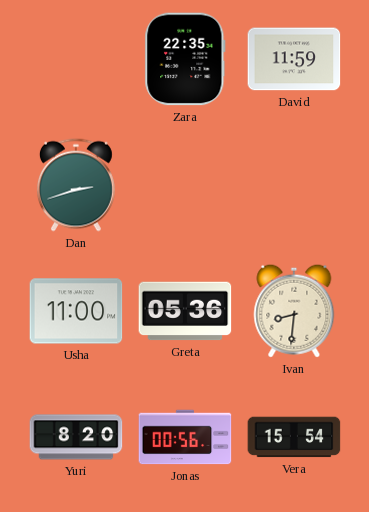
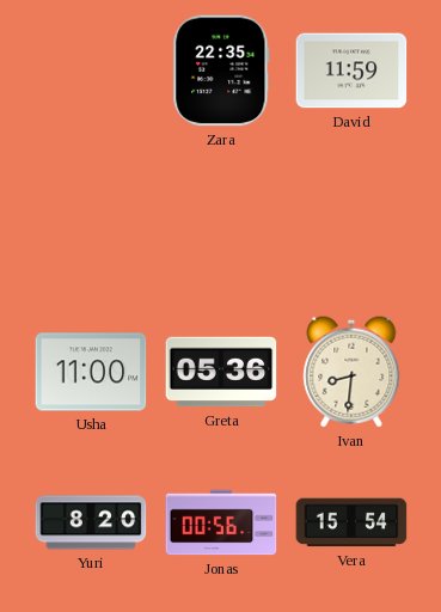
Dan: 2:42 -> none
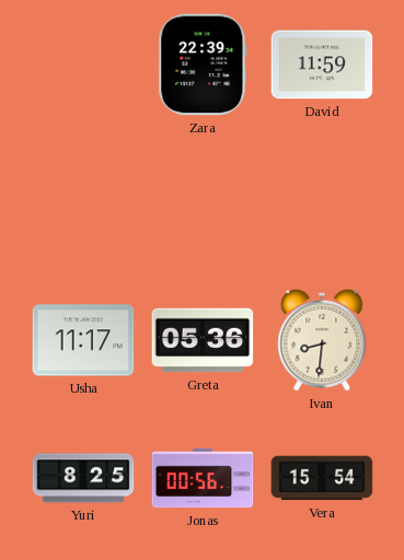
Zara: 22:35 -> 22:39
Usha: 11:00 -> 11:17
Yuri: 8:20 -> 8:25
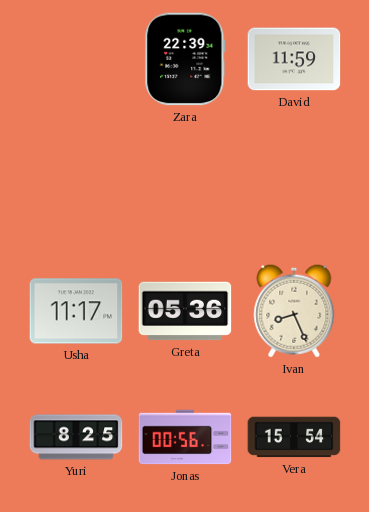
Ivan: 8:31 -> 8:26
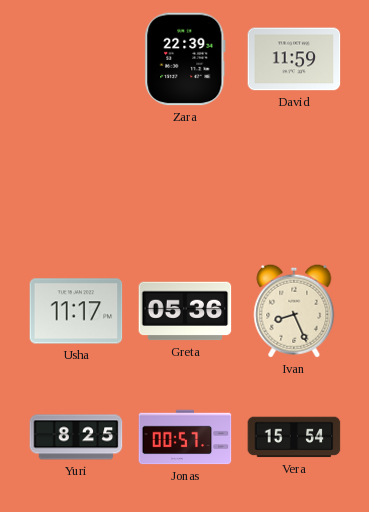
Jonas: 00:56 -> 00:57
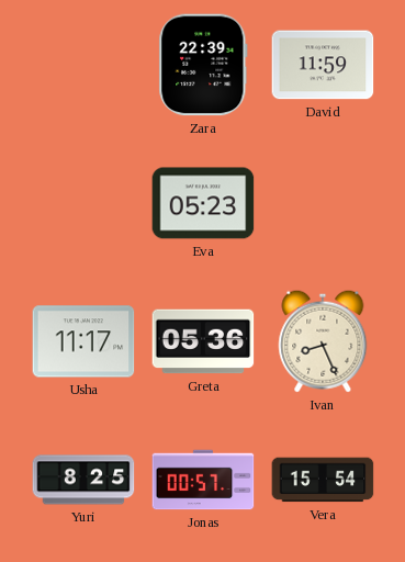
Eva: none -> 05:23
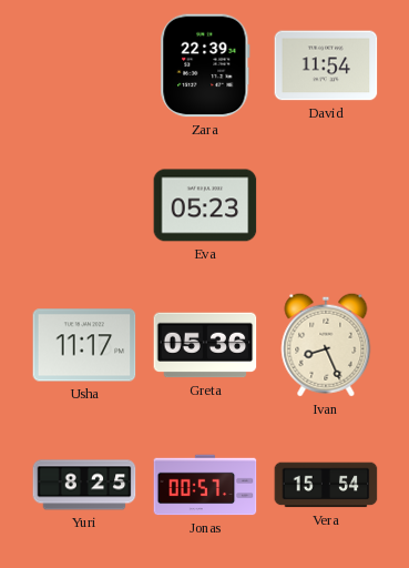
David: 11:59 -> 11:54
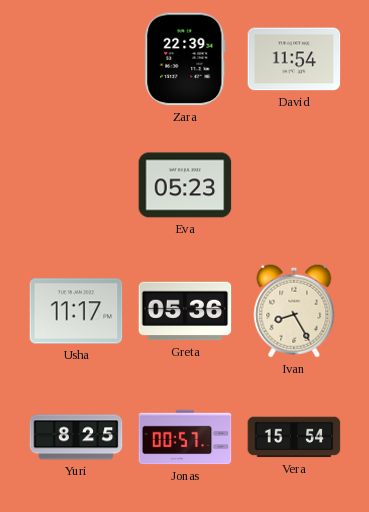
Ivan: 8:26 -> 8:25
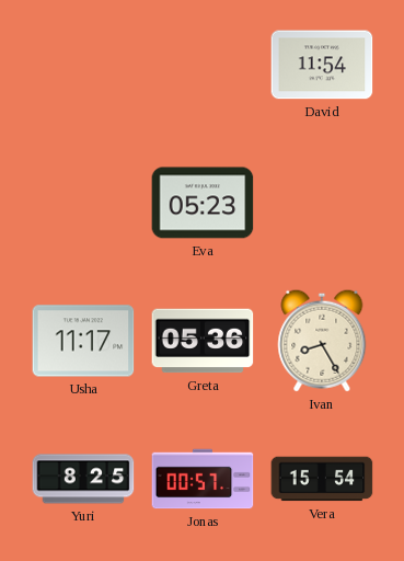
Zara: 22:39 -> none
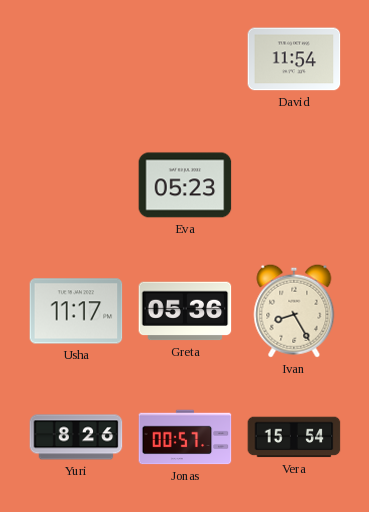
Yuri: 8:25 -> 8:26
